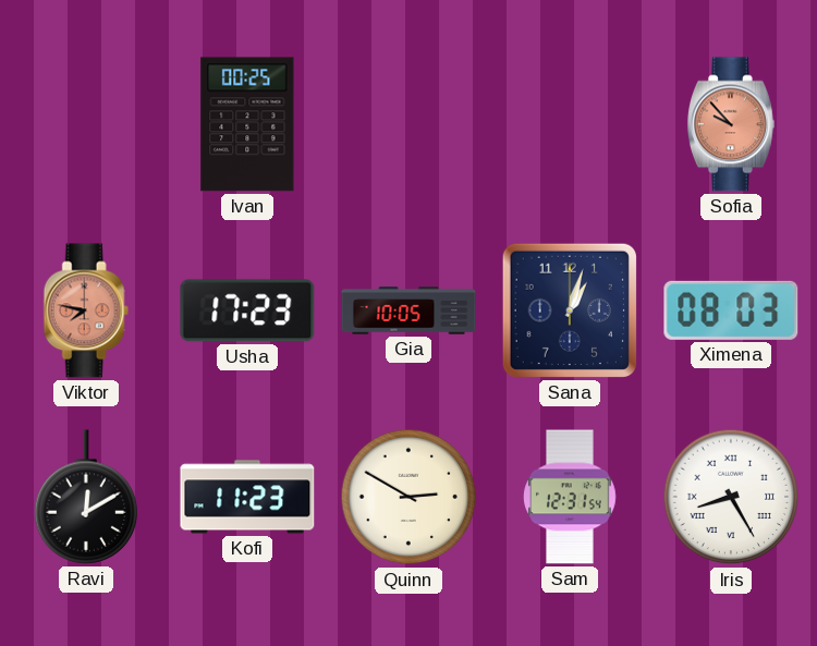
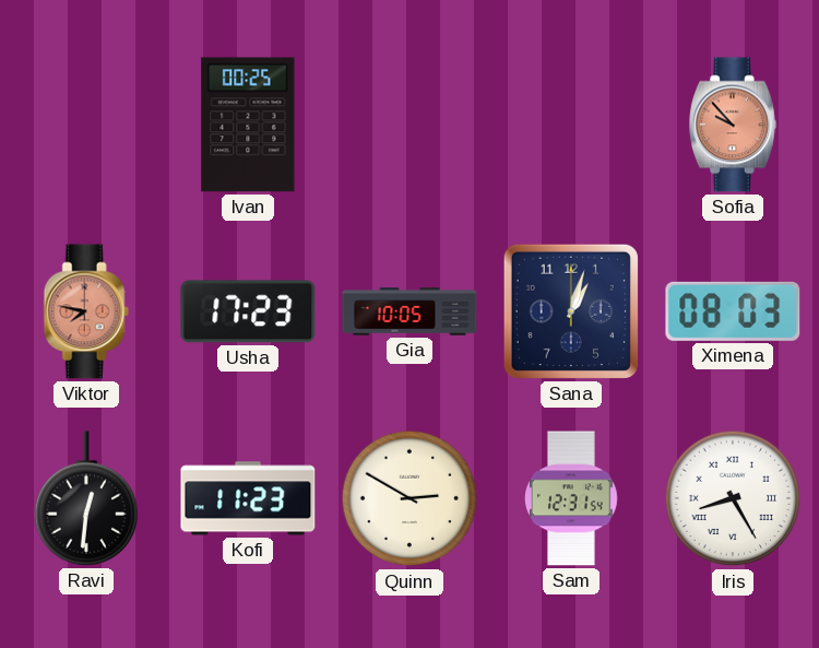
Ravi: 12:10 -> 12:31
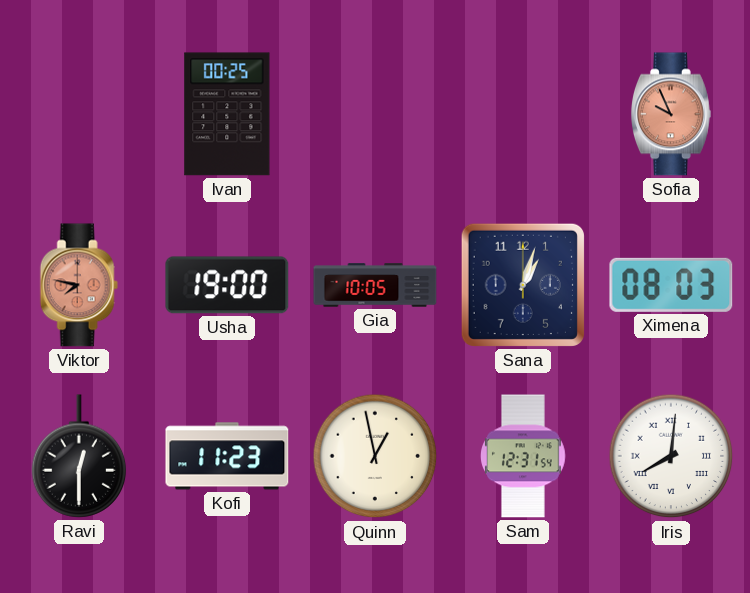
Sofia: 9:53 -> 9:56
Usha: 17:23 -> 19:00
Ravi: 12:31 -> 12:30
Quinn: 2:50 -> 12:58
Iris: 8:25 -> 8:01
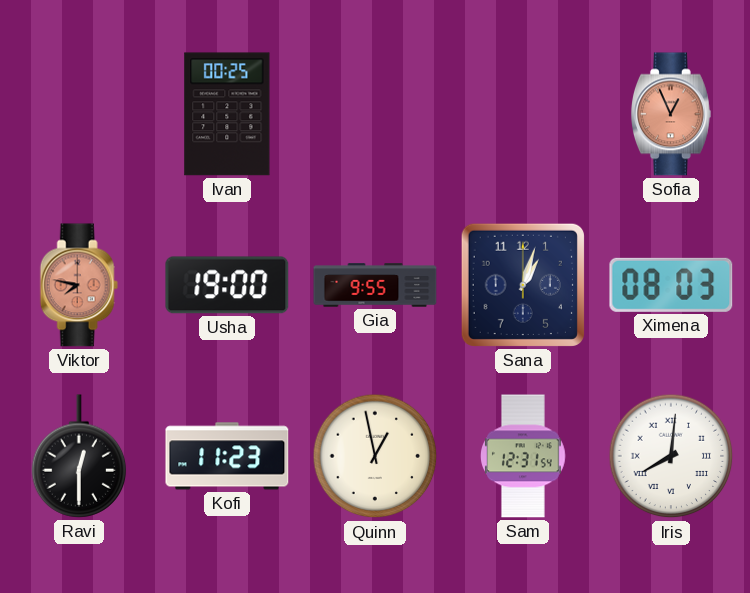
Sofia: 9:56 -> 12:56
Gia: 10:05 -> 9:55
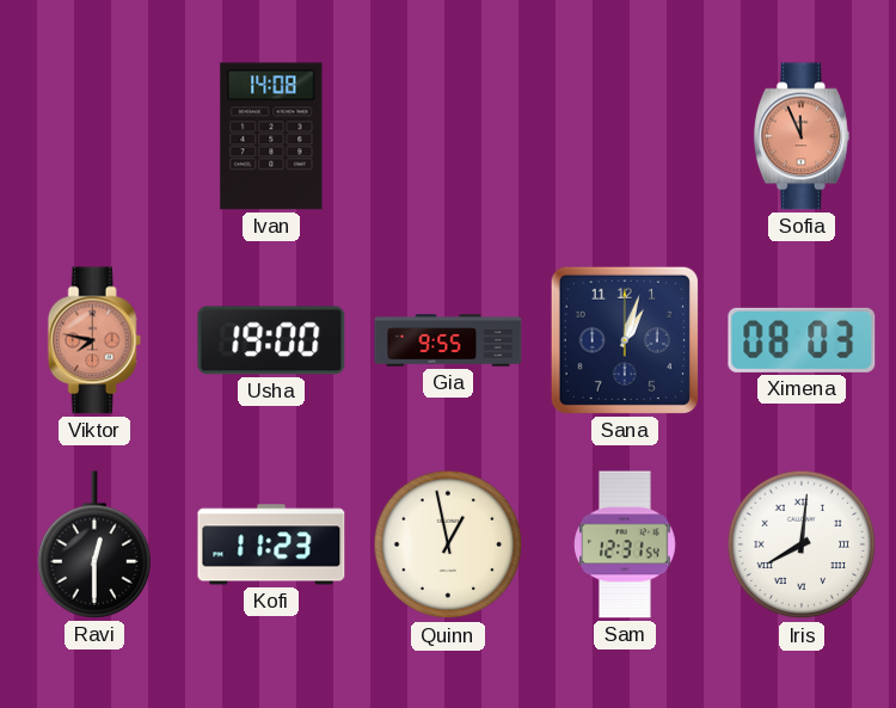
Ivan: 00:25 -> 14:08
Sofia: 12:56 -> 11:56
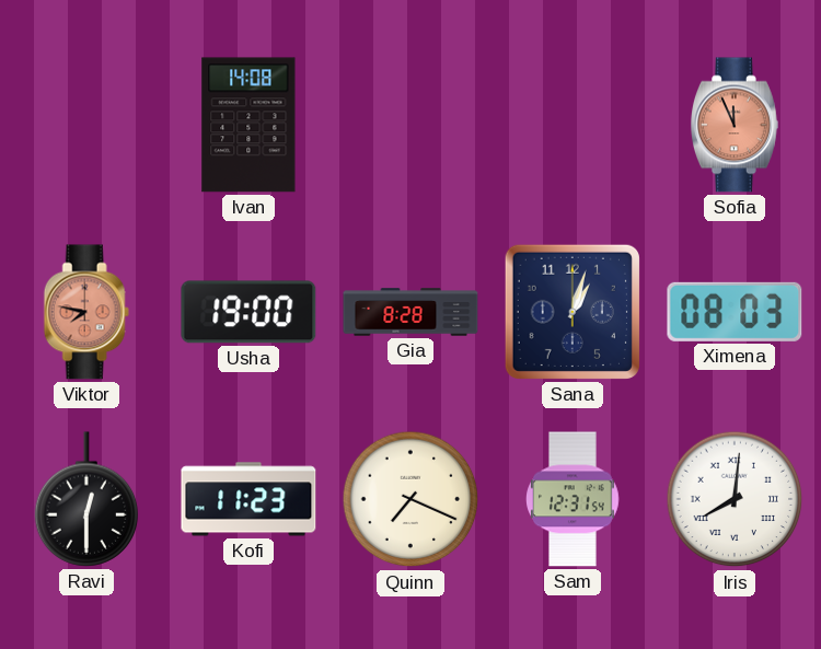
Gia: 9:55 -> 8:28
Quinn: 12:58 -> 7:19
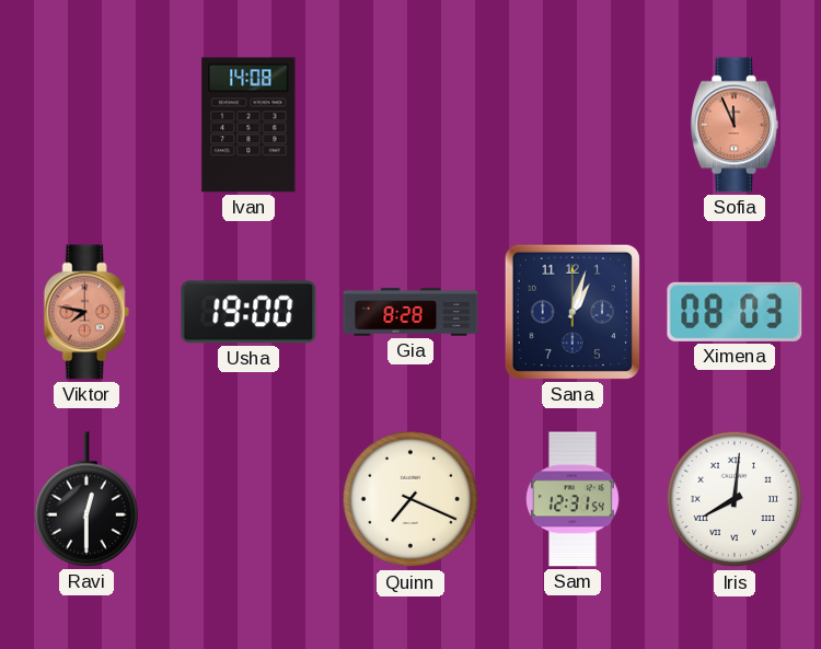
Kofi: 11:23 -> none
